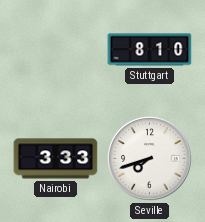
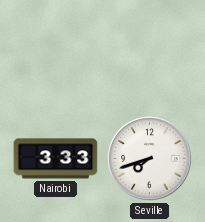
Stuttgart: 8:10 -> none
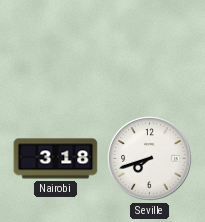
Nairobi: 3:33 -> 3:18
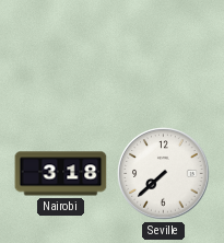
Seville: 7:42 -> 7:38
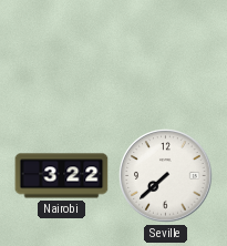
Nairobi: 3:18 -> 3:22
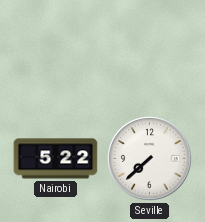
Nairobi: 3:22 -> 5:22
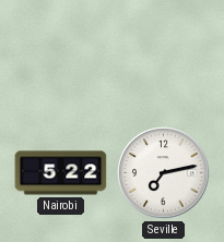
Seville: 7:38 -> 7:13
